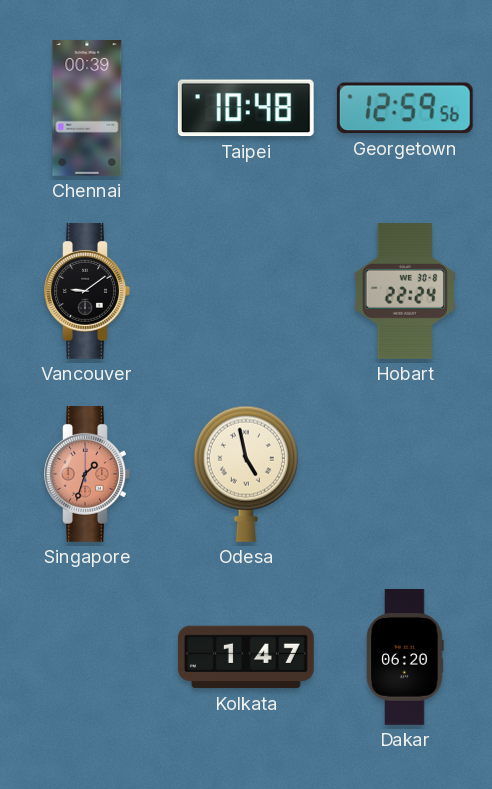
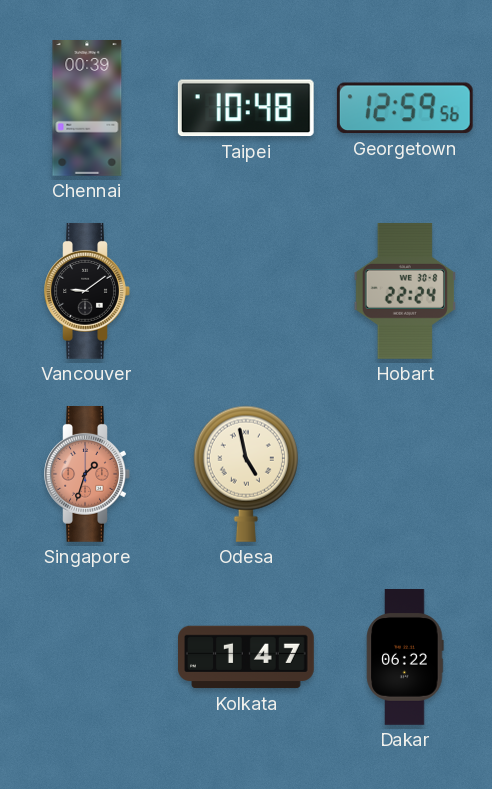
Dakar: 06:20 -> 06:22
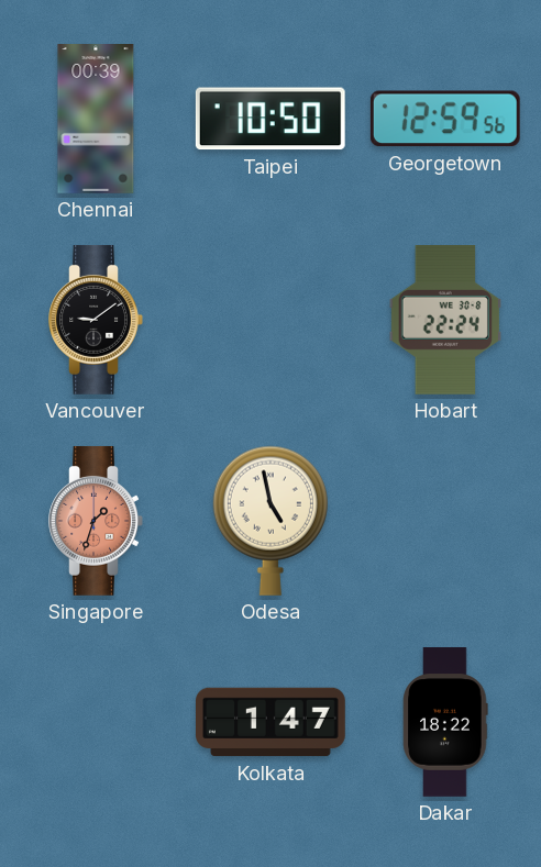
Taipei: 10:48 -> 10:50
Dakar: 06:22 -> 18:22
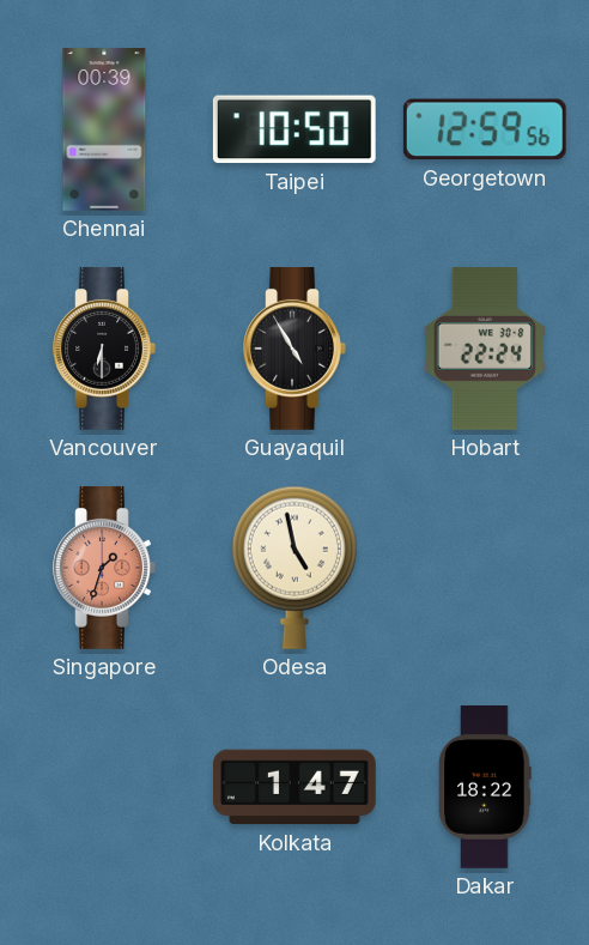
Vancouver: 9:09 -> 6:30
Guayaquil: none -> 4:55
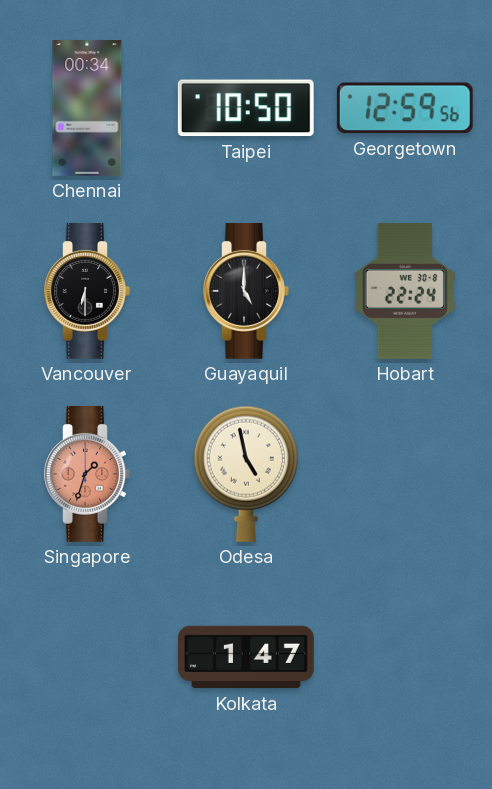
Chennai: 00:39 -> 00:34
Guayaquil: 4:55 -> 5:00
Dakar: 18:22 -> none
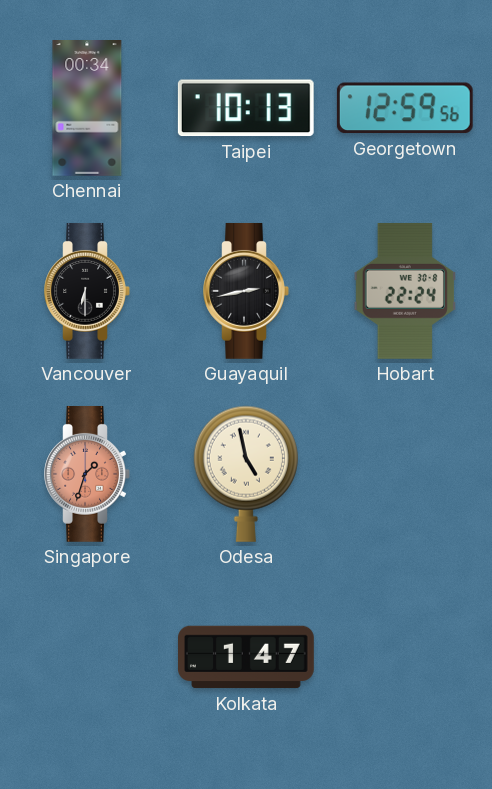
Taipei: 10:50 -> 10:13
Guayaquil: 5:00 -> 2:43
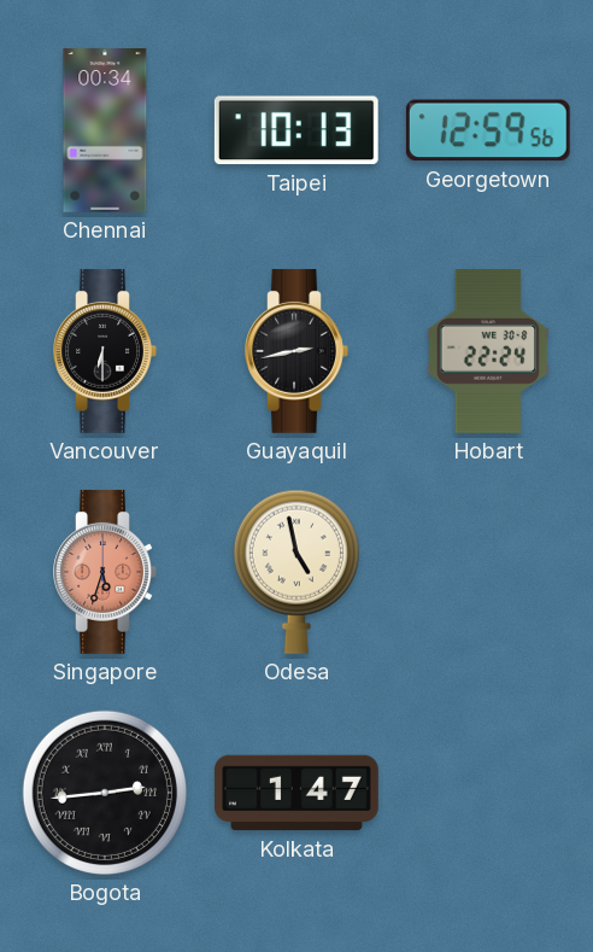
Singapore: 1:33 -> 5:33
Bogota: none -> 2:44
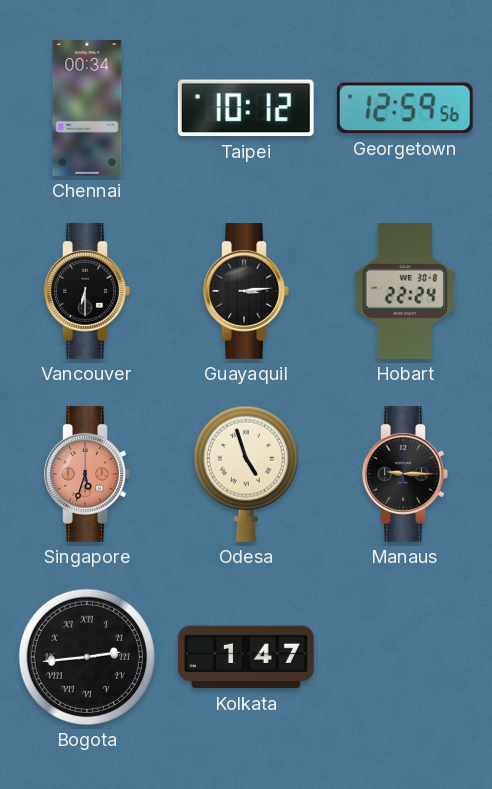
Taipei: 10:13 -> 10:12
Guayaquil: 2:43 -> 3:14
Odesa: 4:58 -> 4:57
Manaus: none -> 9:15
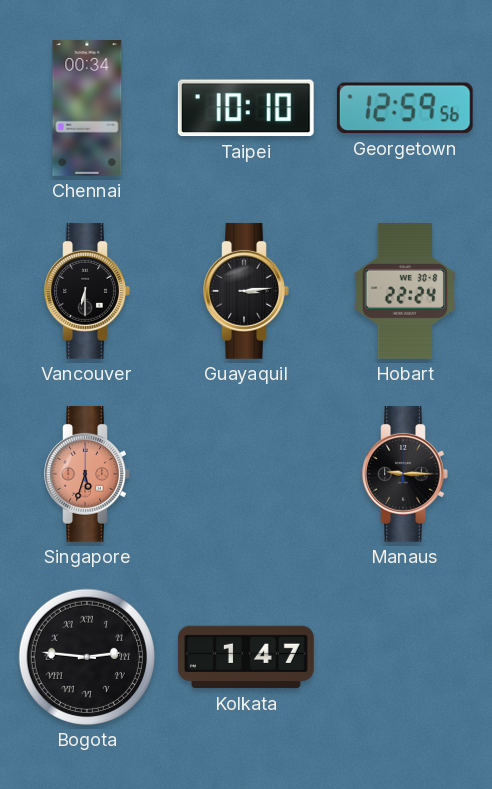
Taipei: 10:12 -> 10:10
Odesa: 4:57 -> none
Bogota: 2:44 -> 2:46
